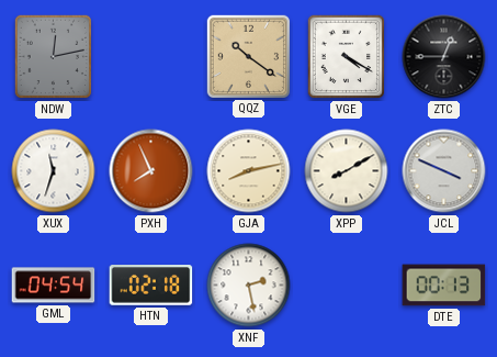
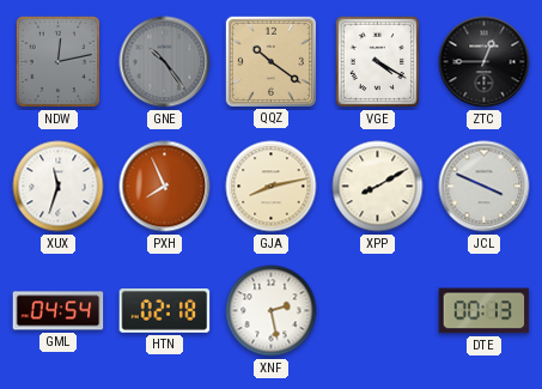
GNE: none -> 10:24
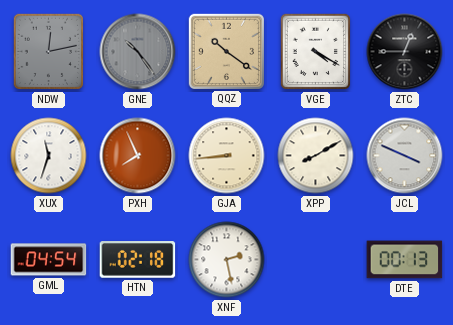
GJA: 8:13 -> 8:44
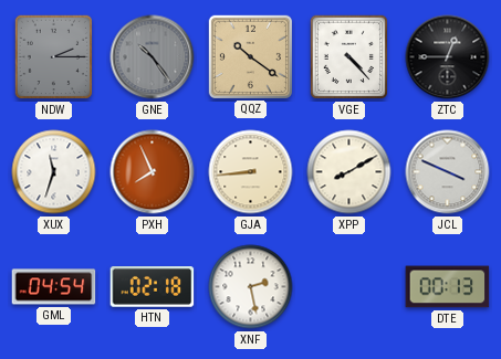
NDW: 12:13 -> 2:15
VGE: 4:20 -> 4:23
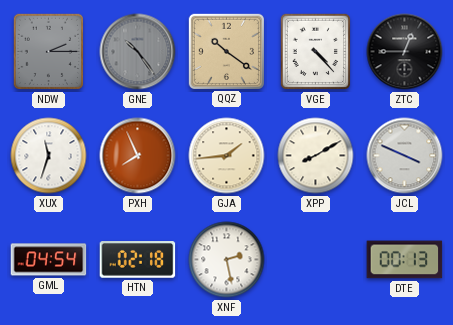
GJA: 8:44 -> 1:44
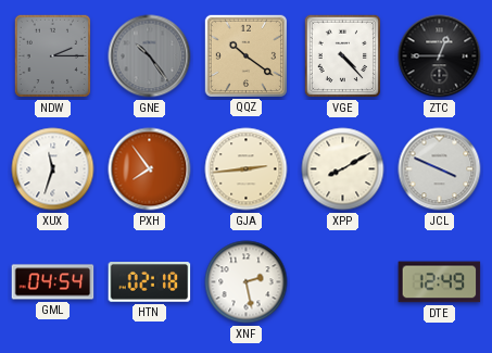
PXH: 7:56 -> 7:54
GJA: 1:44 -> 2:44
DTE: 00:13 -> 12:49
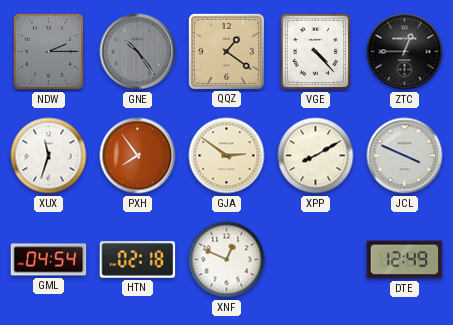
QQZ: 10:21 -> 1:21
GJA: 2:44 -> 2:51
XNF: 2:28 -> 12:49
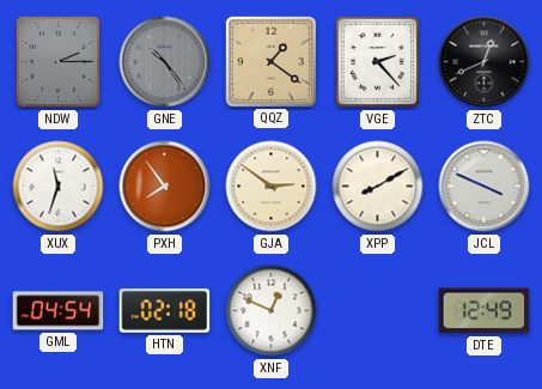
VGE: 4:23 -> 2:23
ZTC: 12:45 -> 12:41
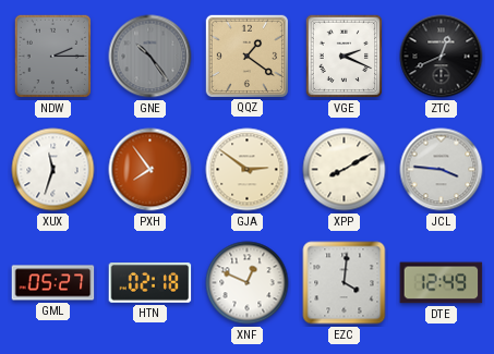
VGE: 2:23 -> 2:19
JCL: 3:49 -> 3:46
GML: 04:54 -> 05:27
EZC: none -> 4:01
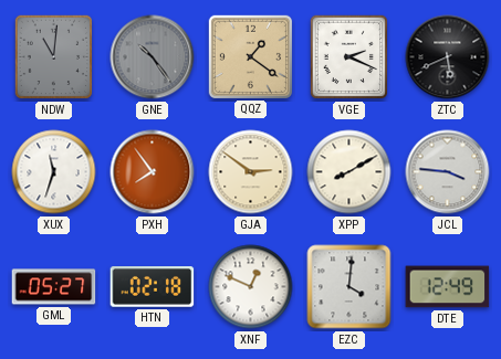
NDW: 2:15 -> 11:01
ZTC: 12:41 -> 5:41
